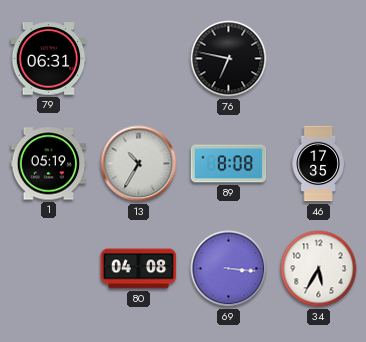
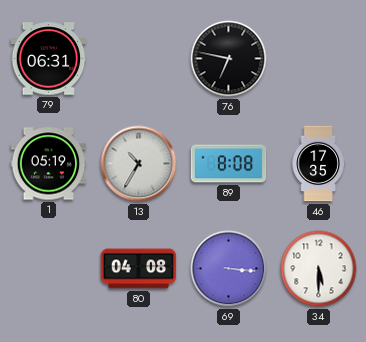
34: 5:35 -> 5:30
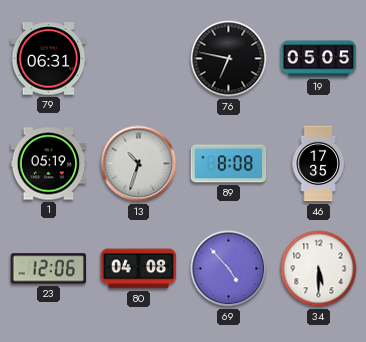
19: none -> 05:05
13: 10:35 -> 10:33
23: none -> 12:06
69: 3:16 -> 4:53
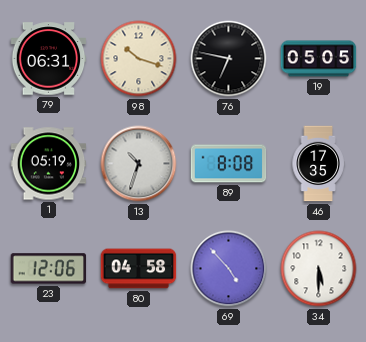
98: none -> 10:18
80: 04:08 -> 04:58
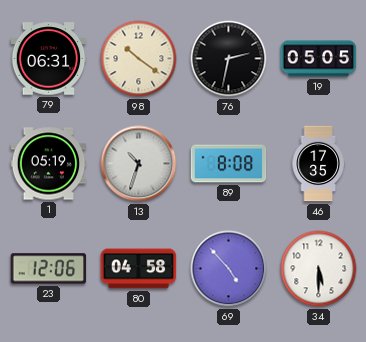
98: 10:18 -> 10:21
76: 6:47 -> 2:32
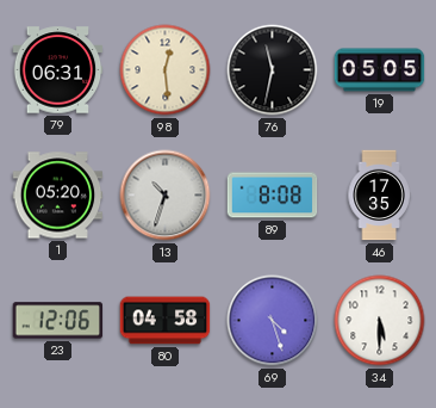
98: 10:21 -> 12:29
76: 2:32 -> 11:32
1: 05:19 -> 05:20
69: 4:53 -> 4:27
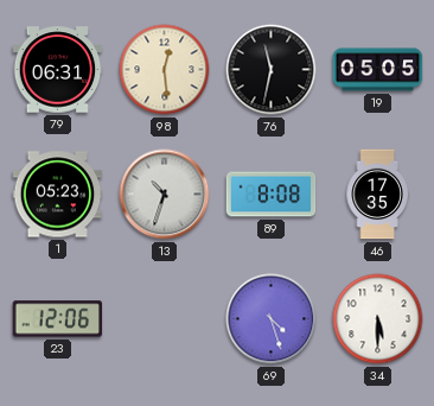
1: 05:20 -> 05:23
80: 04:58 -> none
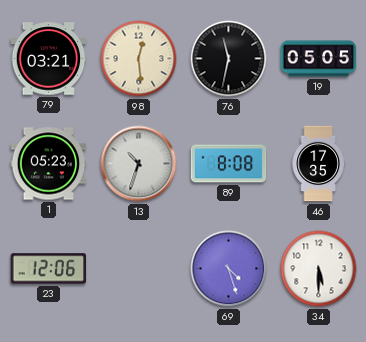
79: 06:31 -> 03:21
